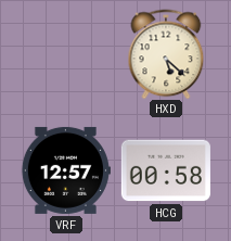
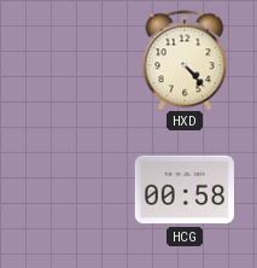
HXD: 5:22 -> 4:23
VRF: 12:57 -> none
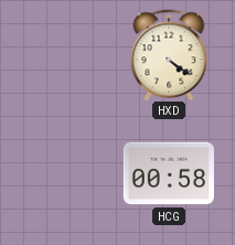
HXD: 4:23 -> 4:21
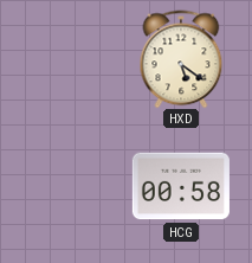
HXD: 4:21 -> 5:21
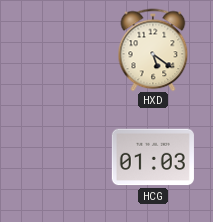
HCG: 00:58 -> 01:03
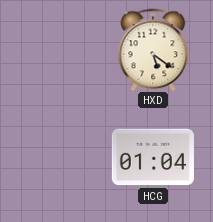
HCG: 01:03 -> 01:04
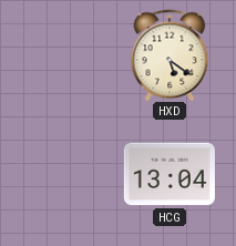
HCG: 01:04 -> 13:04
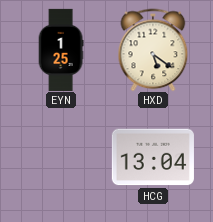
EYN: none -> 1:25
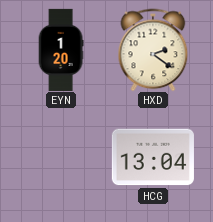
EYN: 1:25 -> 1:20
HXD: 5:21 -> 2:21
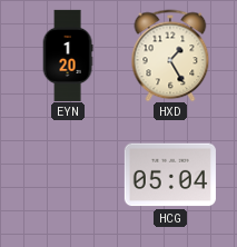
HXD: 2:21 -> 1:25
HCG: 13:04 -> 05:04
